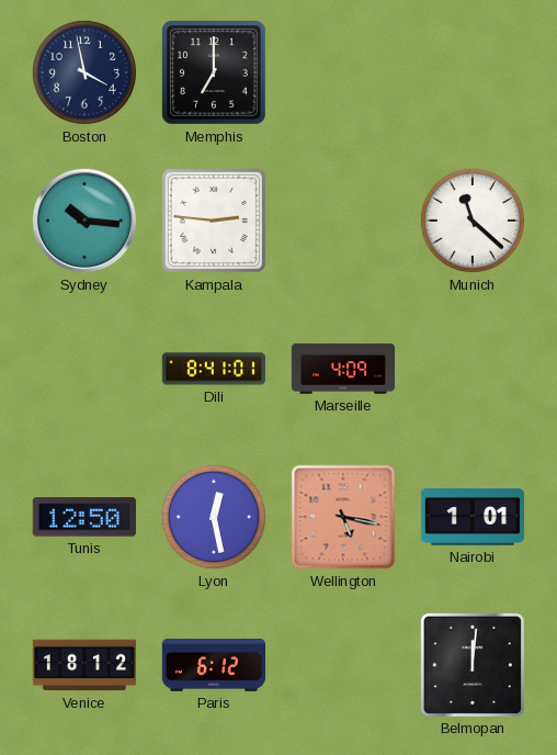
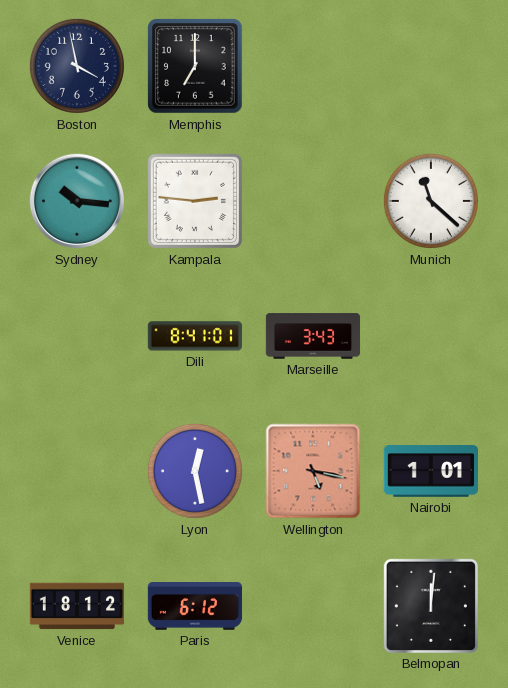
Marseille: 4:09 -> 3:43
Tunis: 12:50 -> none
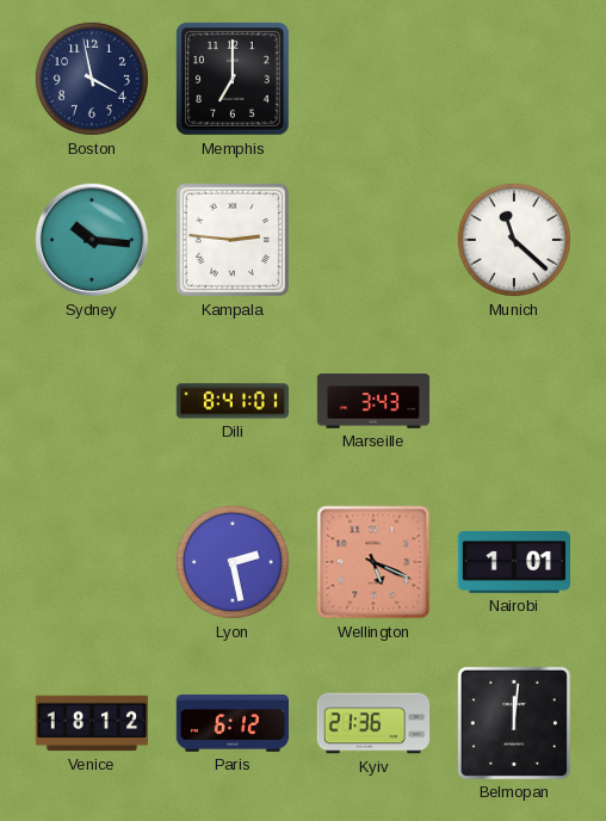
Lyon: 12:28 -> 2:28
Wellington: 5:17 -> 5:19
Kyiv: none -> 21:36
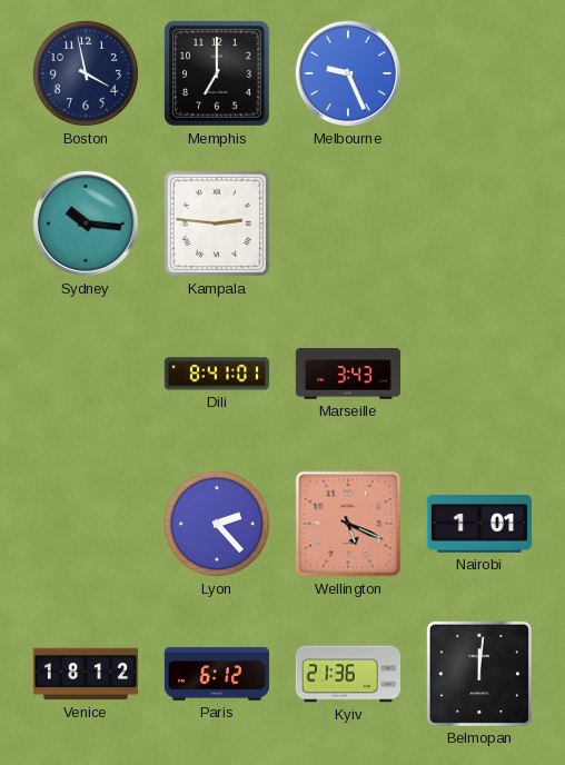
Melbourne: none -> 9:26
Munich: 11:22 -> none
Lyon: 2:28 -> 2:23
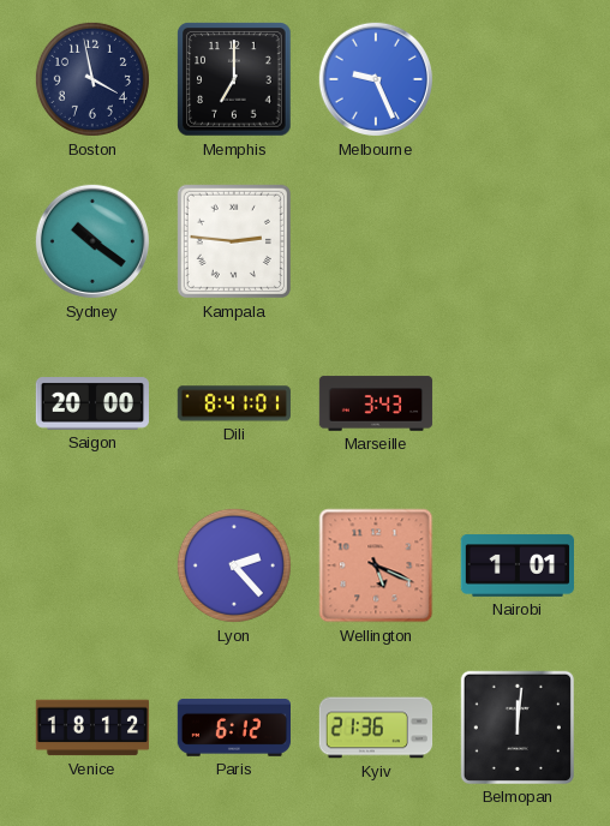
Sydney: 10:16 -> 10:21
Saigon: none -> 20:00
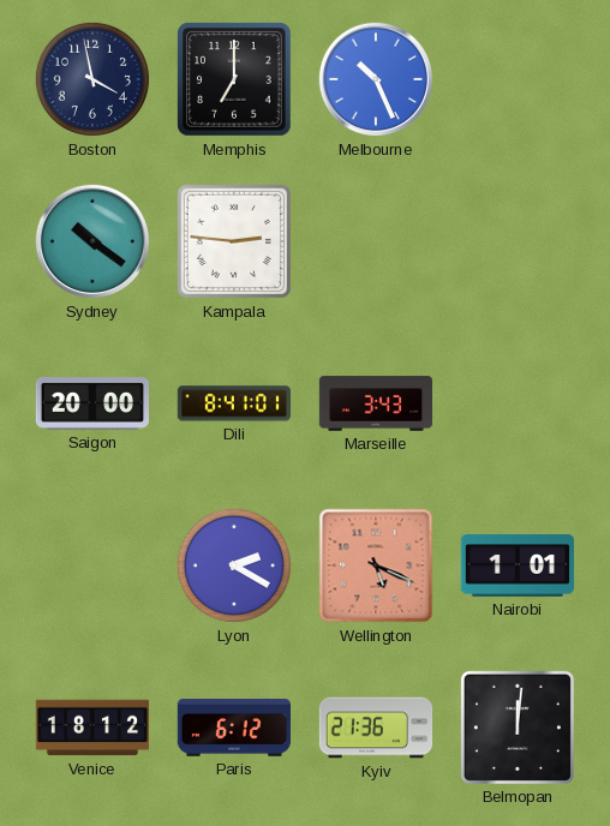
Melbourne: 9:26 -> 10:26
Lyon: 2:23 -> 2:20
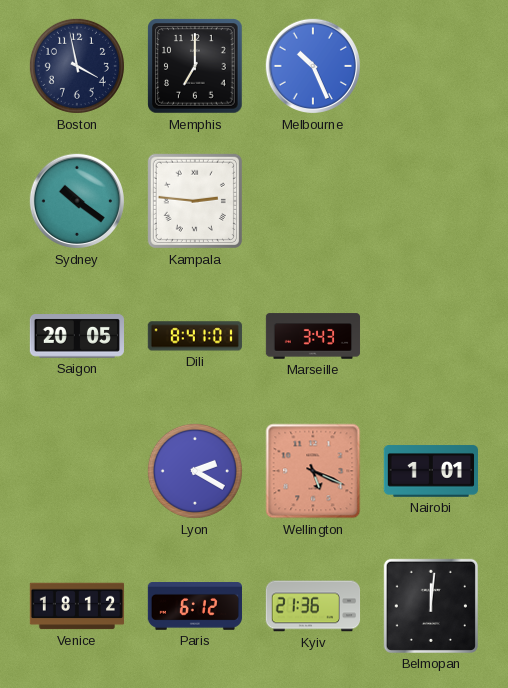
Saigon: 20:00 -> 20:05
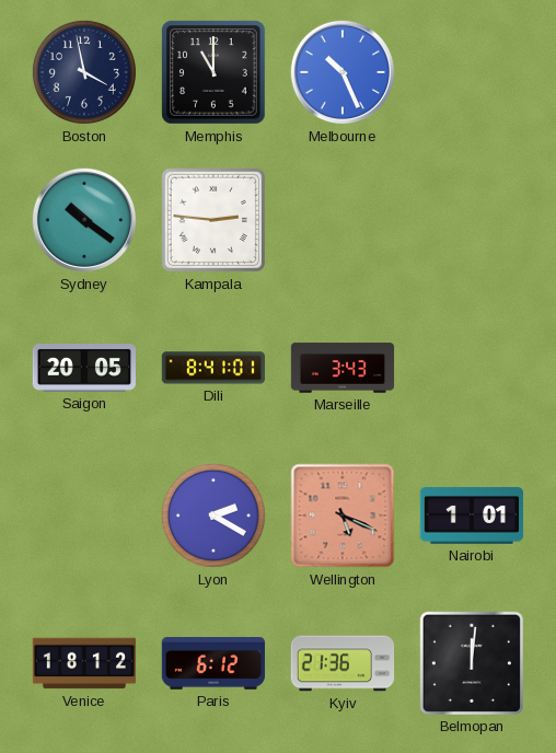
Memphis: 7:00 -> 11:00
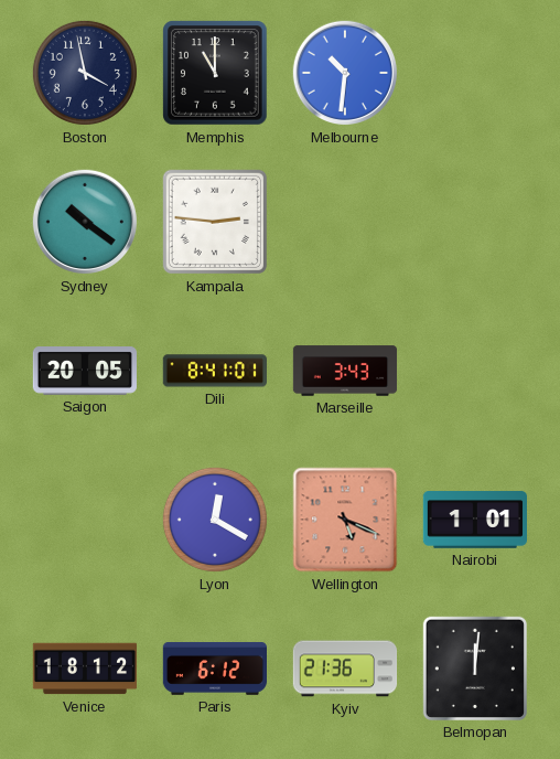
Melbourne: 10:26 -> 10:31
Lyon: 2:20 -> 12:20
